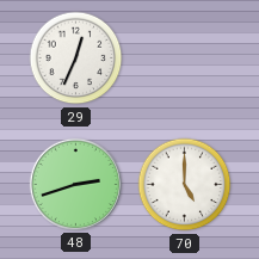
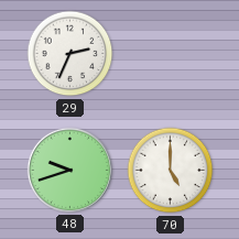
29: 12:34 -> 2:34
48: 2:42 -> 9:42
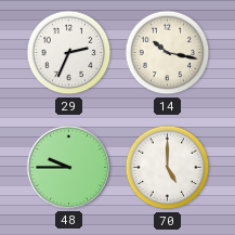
14: none -> 10:17
48: 9:42 -> 9:45
